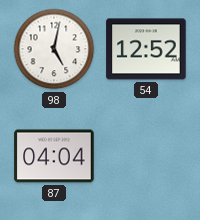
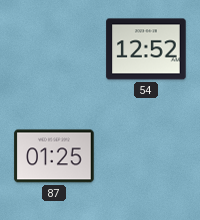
98: 5:02 -> none
87: 04:04 -> 01:25
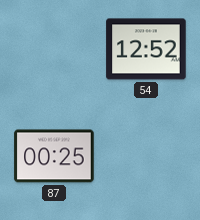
87: 01:25 -> 00:25
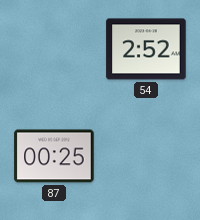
54: 12:52 -> 2:52
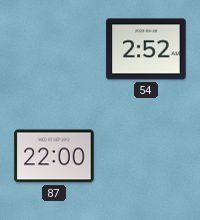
87: 00:25 -> 22:00
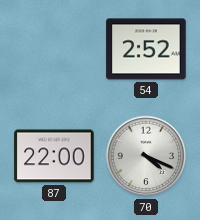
70: none -> 4:19
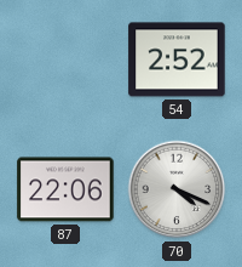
87: 22:00 -> 22:06
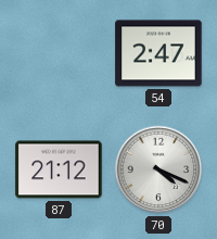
54: 2:52 -> 2:47
87: 22:06 -> 21:12
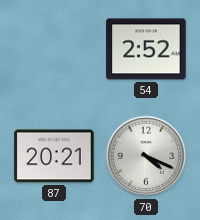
54: 2:47 -> 2:52
87: 21:12 -> 20:21
